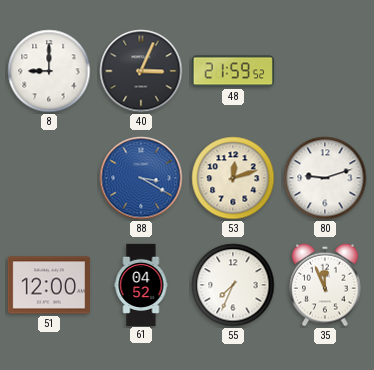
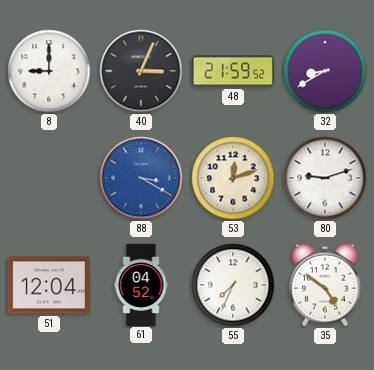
32: none -> 8:40
51: 12:00 -> 12:04
35: 11:56 -> 4:51
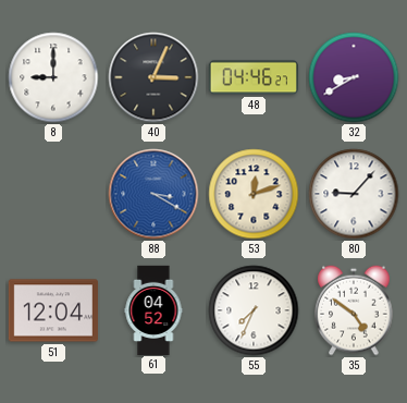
48: 21:59 -> 04:46
80: 9:12 -> 9:07
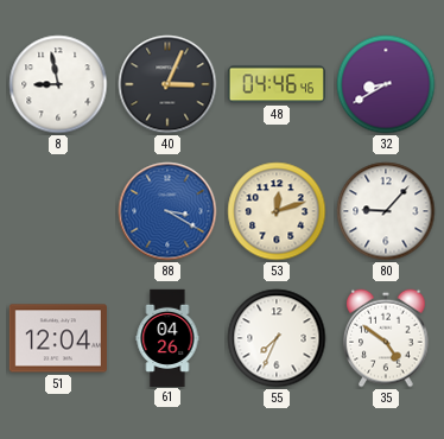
8: 9:00 -> 8:58
48: 04:46:27 -> 04:46:46
61: 04:52 -> 04:26
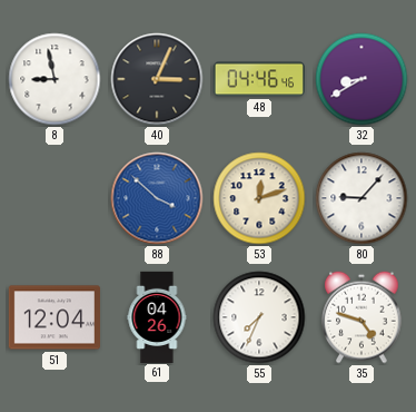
88: 3:20 -> 3:52
35: 4:51 -> 4:48
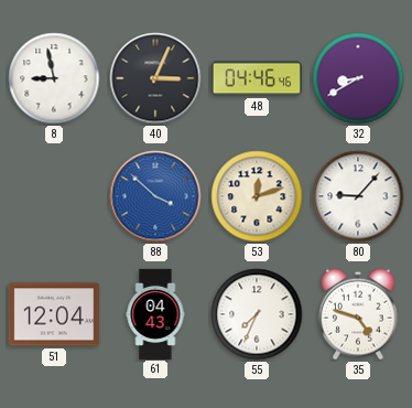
61: 04:26 -> 04:43
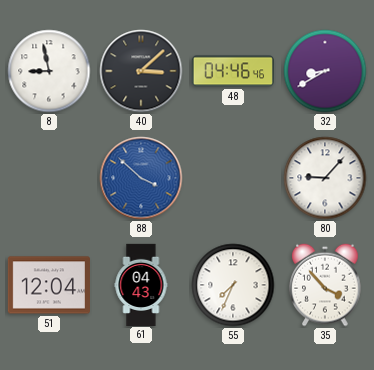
40: 3:04 -> 3:08
53: 12:12 -> none
35: 4:48 -> 3:53
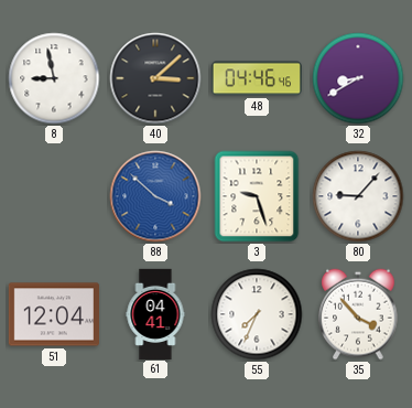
3: none -> 9:27
61: 04:43 -> 04:41
